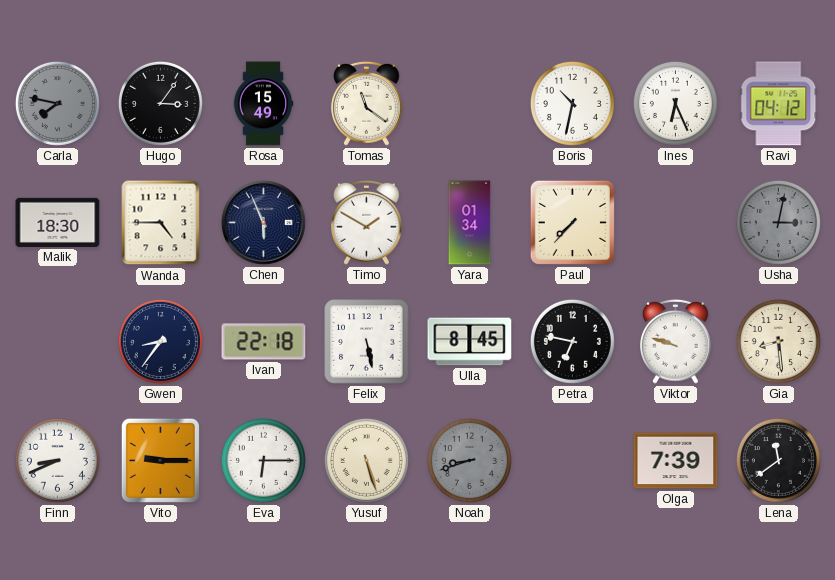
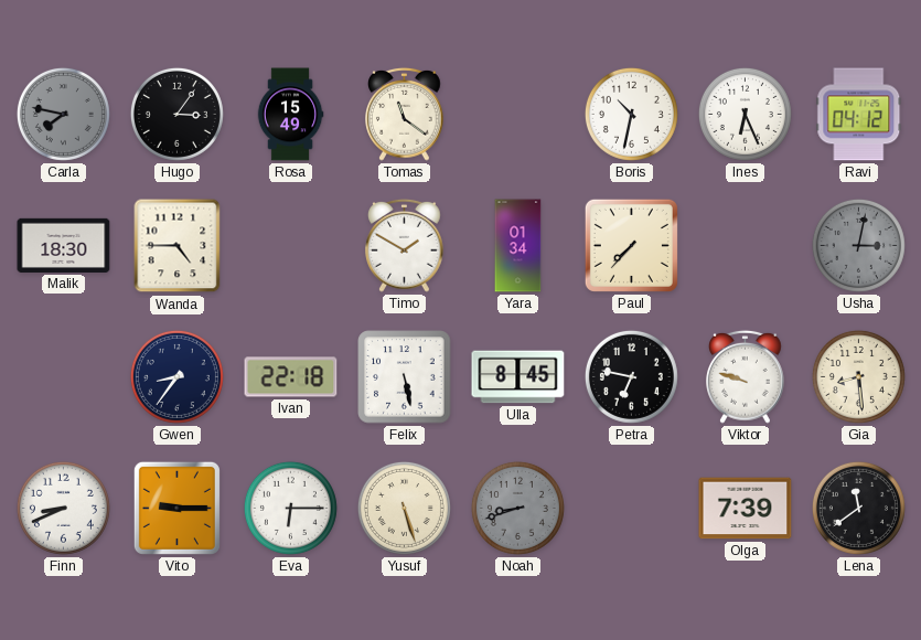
Chen: 5:56 -> none
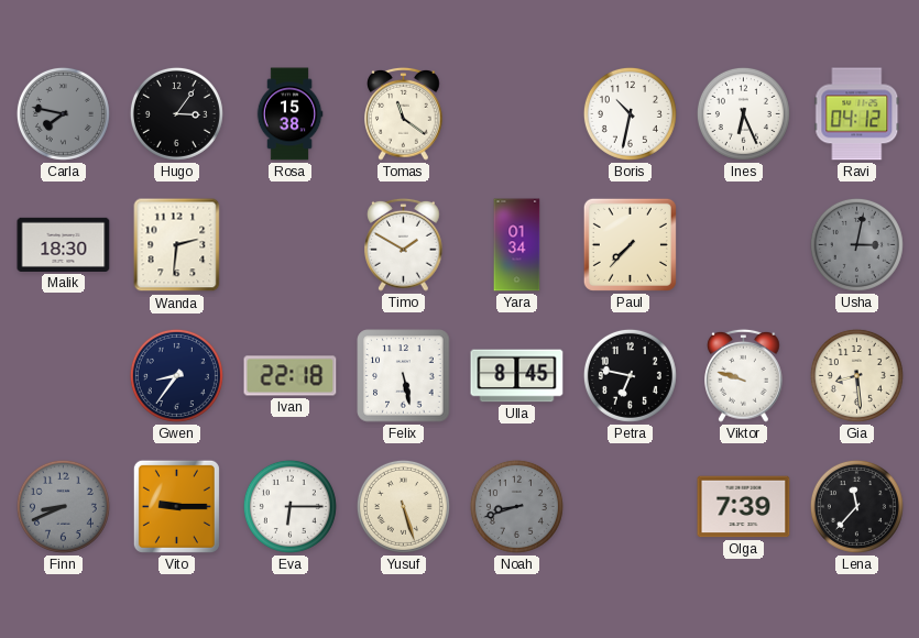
Rosa: 15:49 -> 15:38
Wanda: 4:45 -> 2:31
Finn dial: white -> grey
Lena: 11:39 -> 11:37
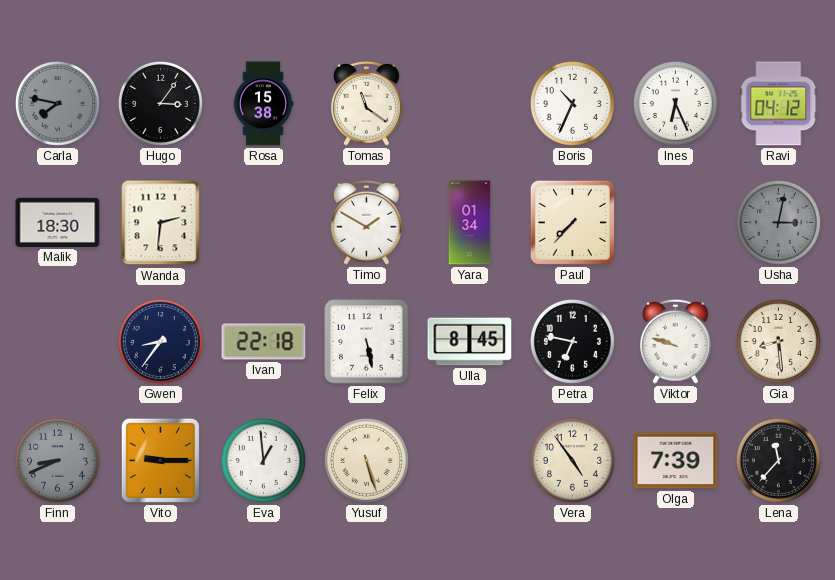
Boris: 10:32 -> 10:34
Eva: 6:15 -> 12:59
Noah: 8:42 -> none
Vera: none -> 4:54
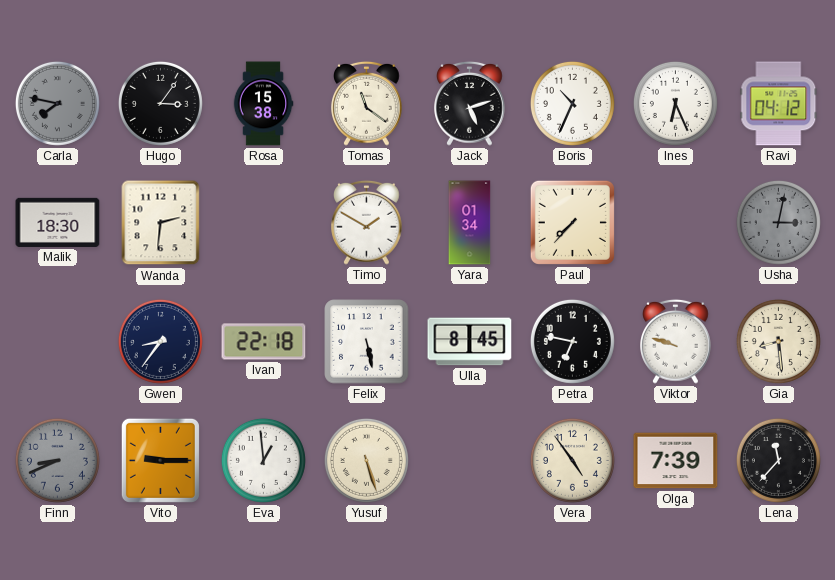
Jack: none -> 5:12
